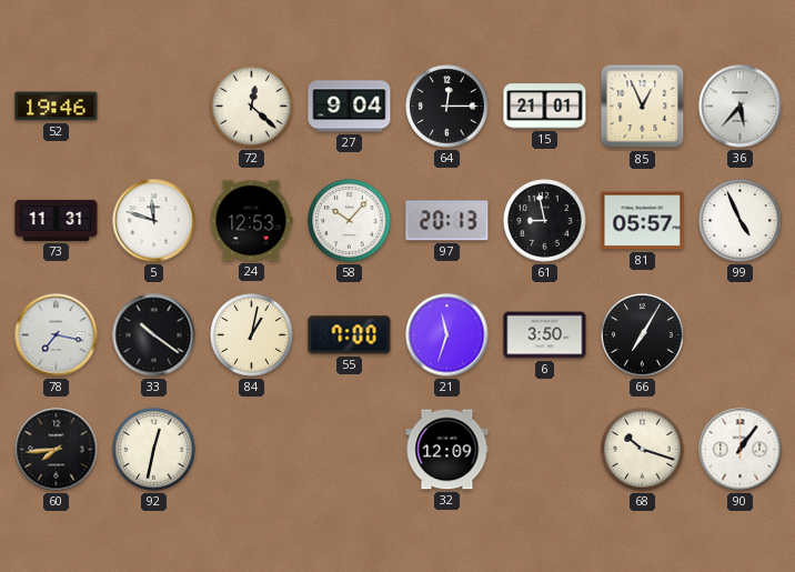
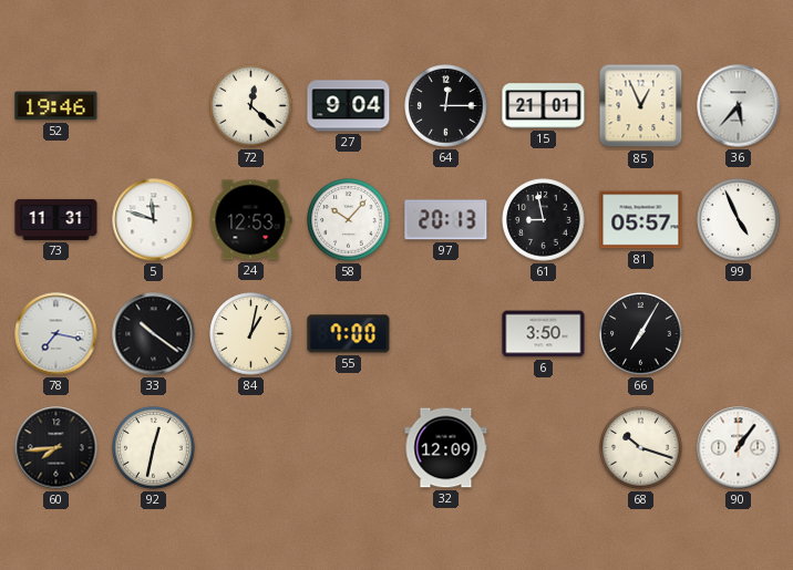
21: 11:33 -> none
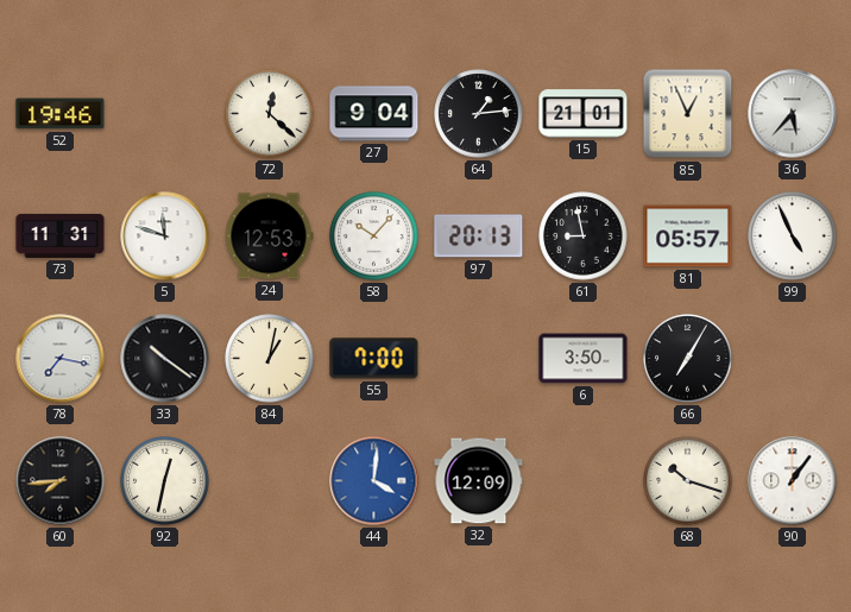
64: 12:15 -> 1:14
44: none -> 4:01
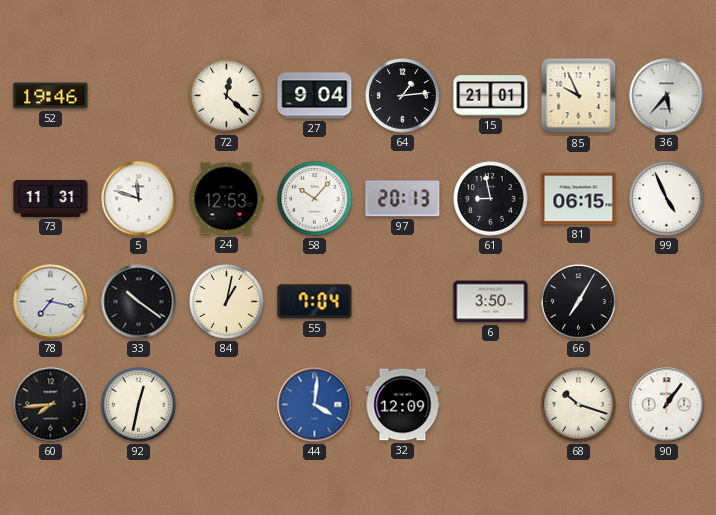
85: 12:56 -> 9:56
81: 05:57 -> 06:15
55: 7:00 -> 7:04
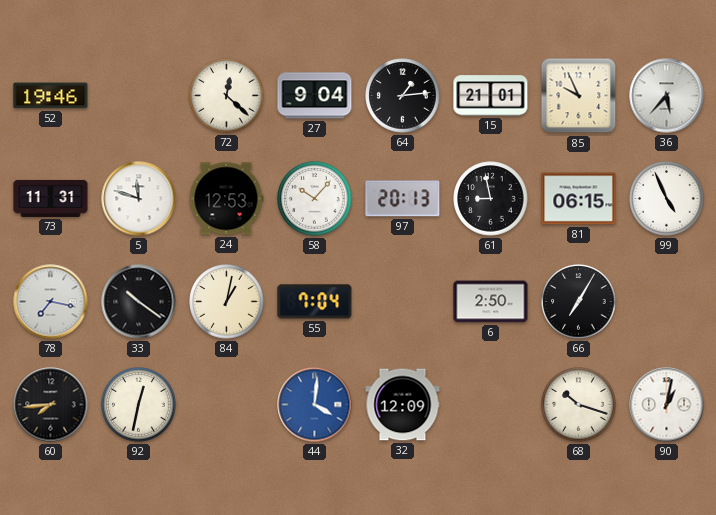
6: 3:50 -> 2:50
90: 1:06 -> 1:02
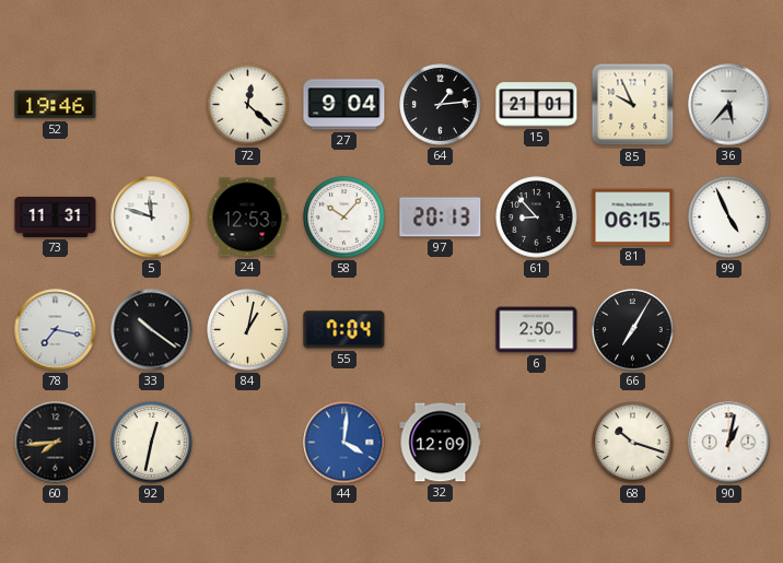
61: 8:58 -> 8:53
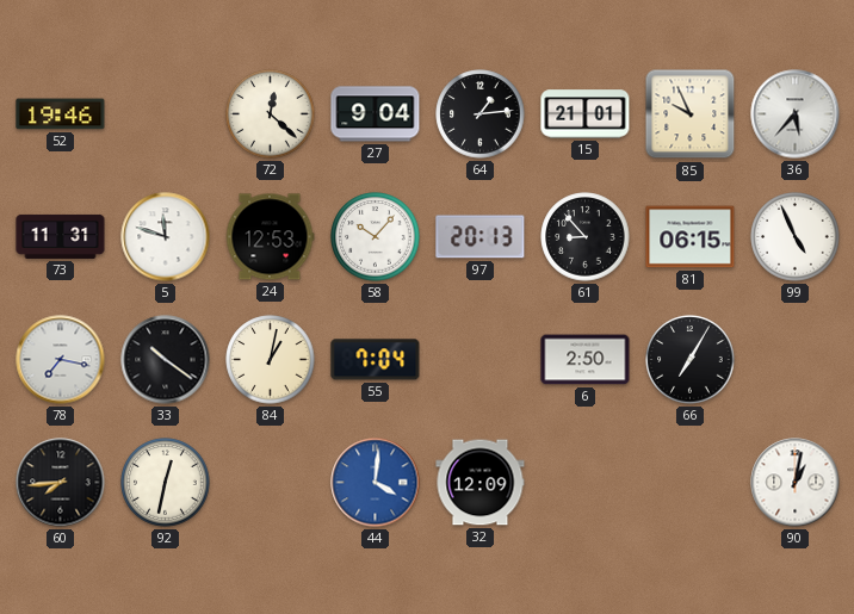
68: 10:18 -> none
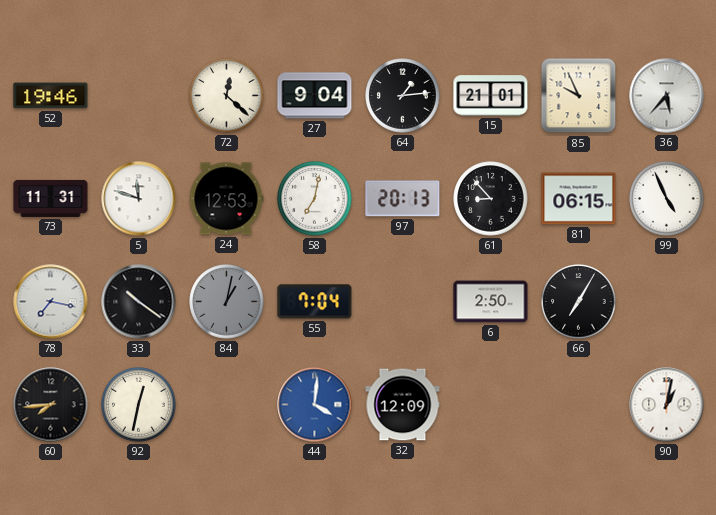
58: 10:07 -> 7:02
84 dial: cream -> grey
